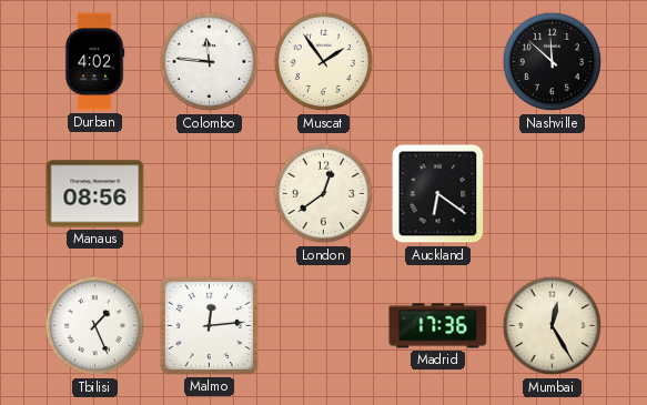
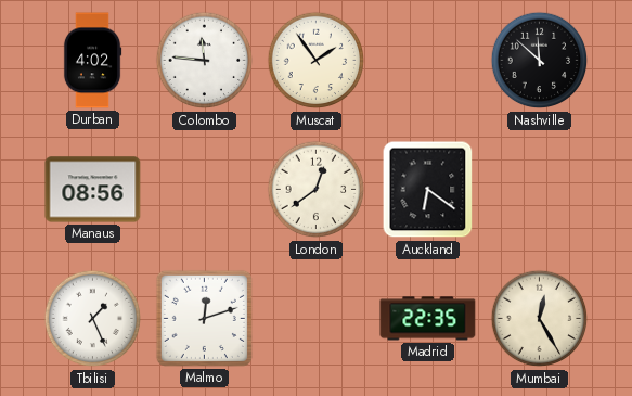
Malmo: 12:14 -> 12:12
Madrid: 17:36 -> 22:35
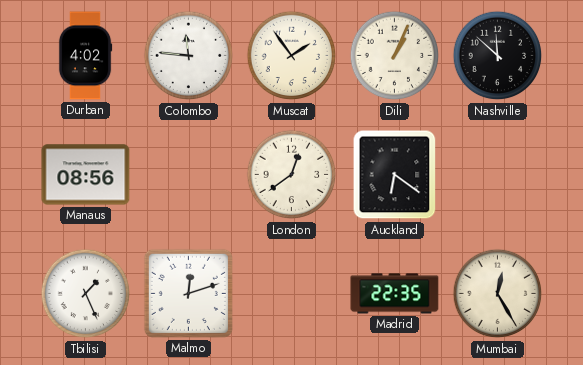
Dili: none -> 1:04
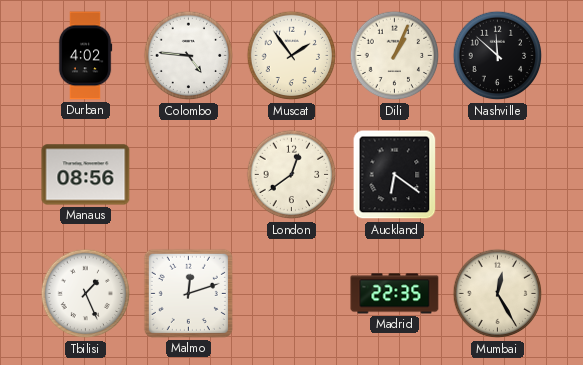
Colombo: 11:46 -> 4:46
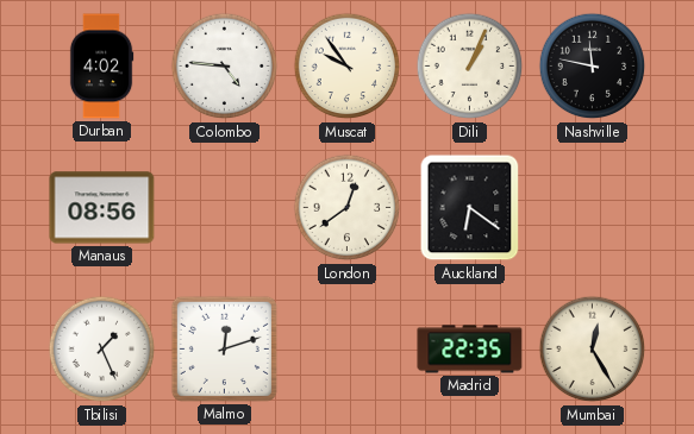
Muscat: 1:54 -> 9:54
Nashville: 11:52 -> 11:47
